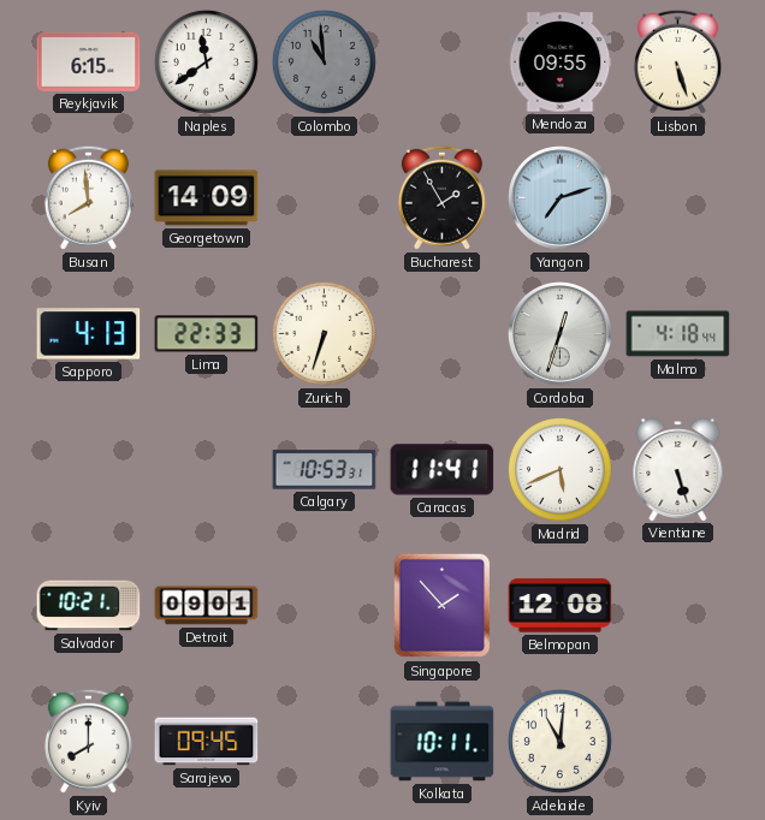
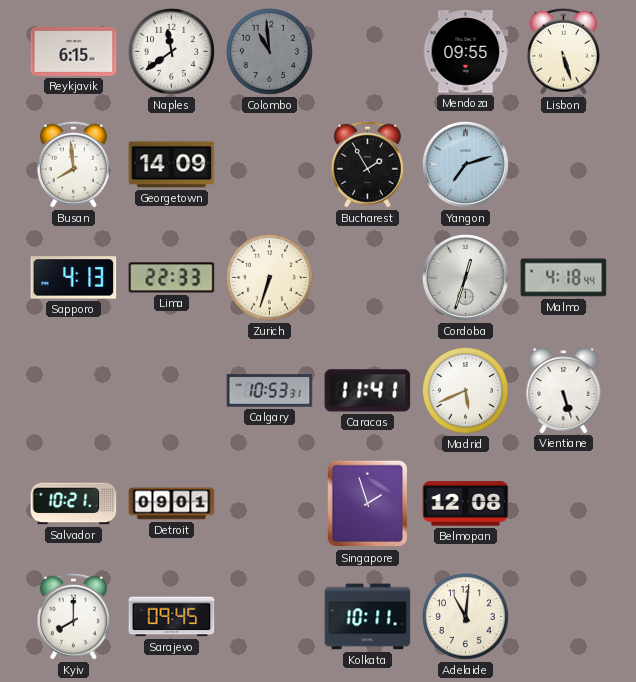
Singapore: 1:53 -> 1:57
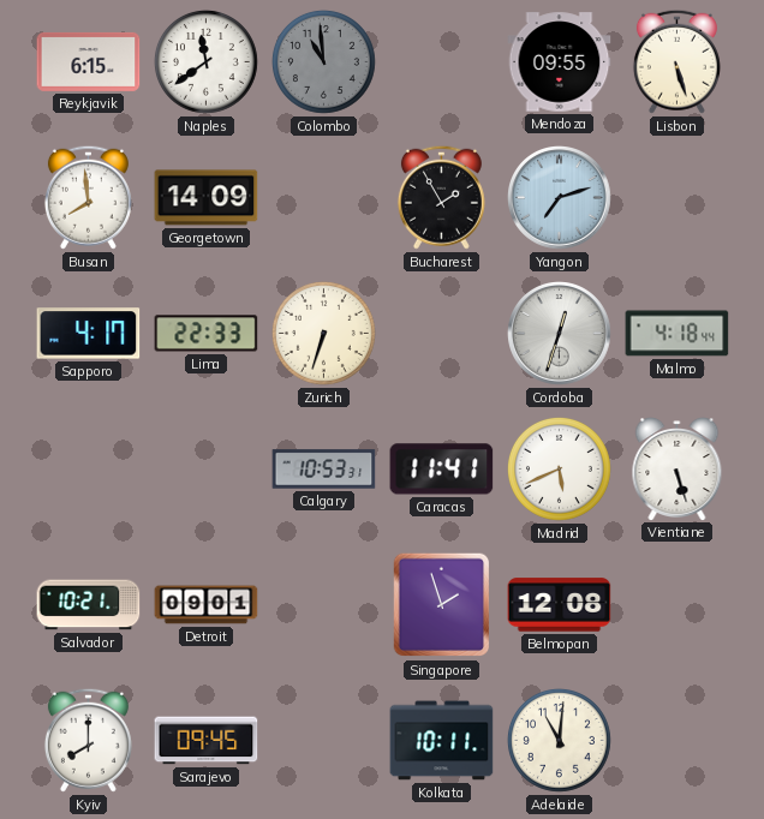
Sapporo: 4:13 -> 4:17
